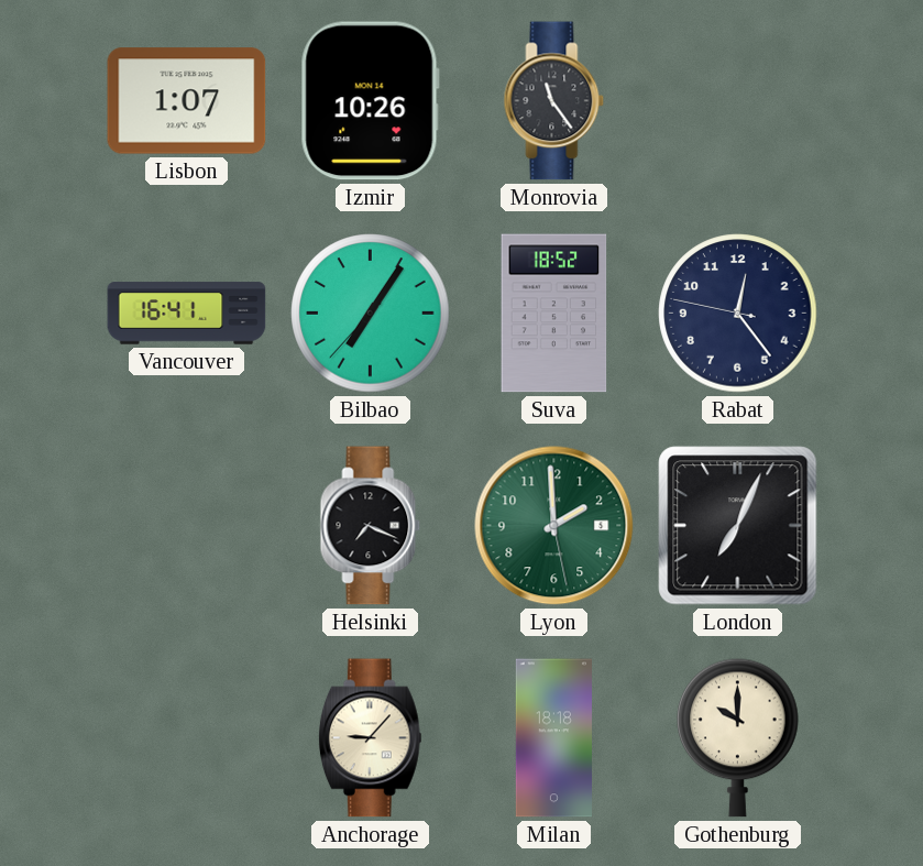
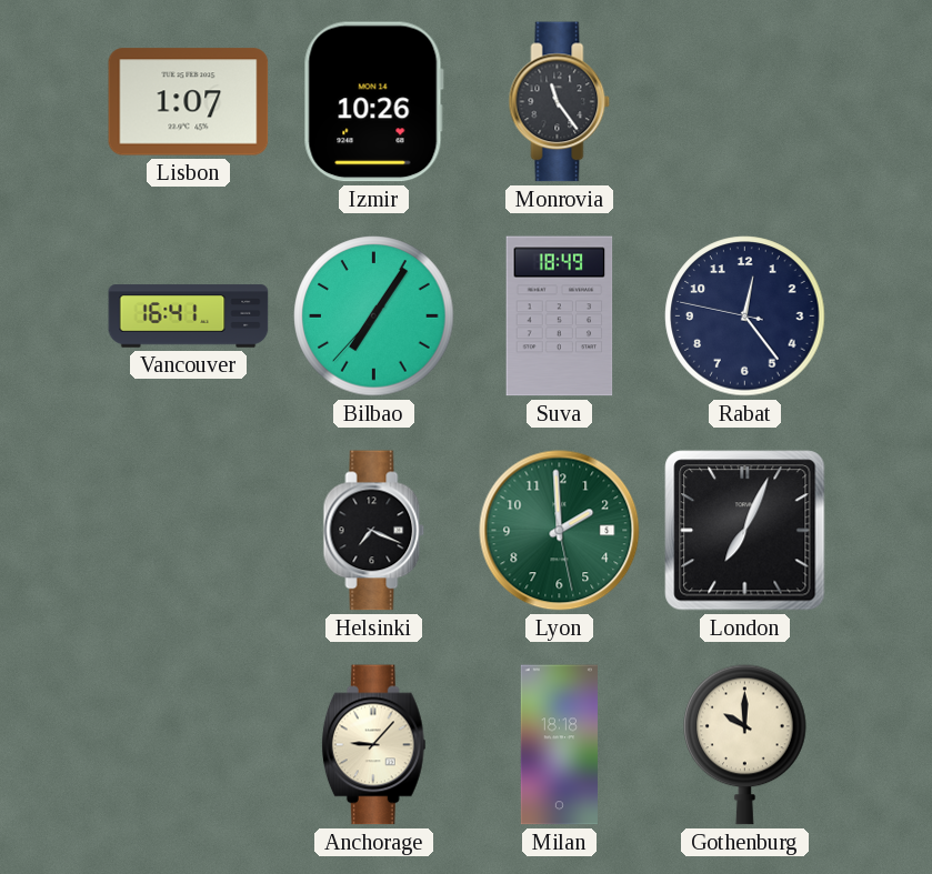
Suva: 18:52 -> 18:49
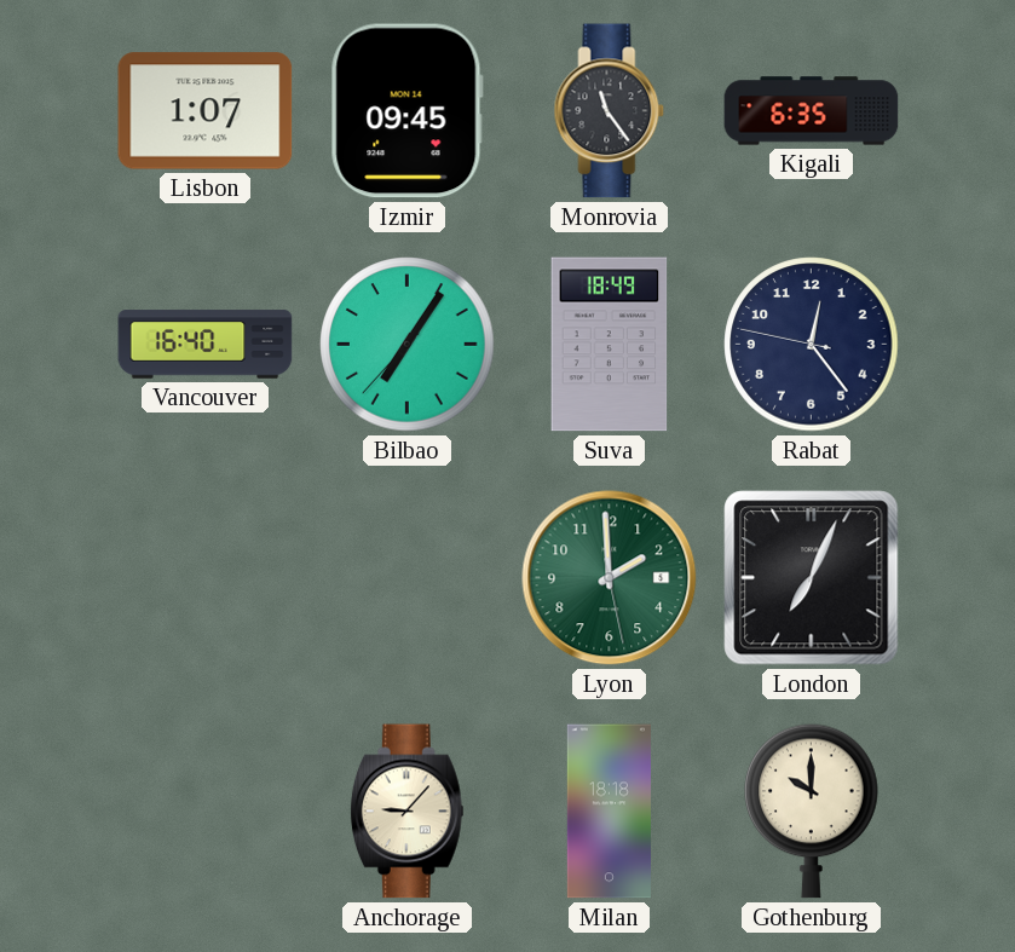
Izmir: 10:26 -> 09:45
Kigali: none -> 6:35
Vancouver: 16:41 -> 16:40
Helsinki: 7:19 -> none
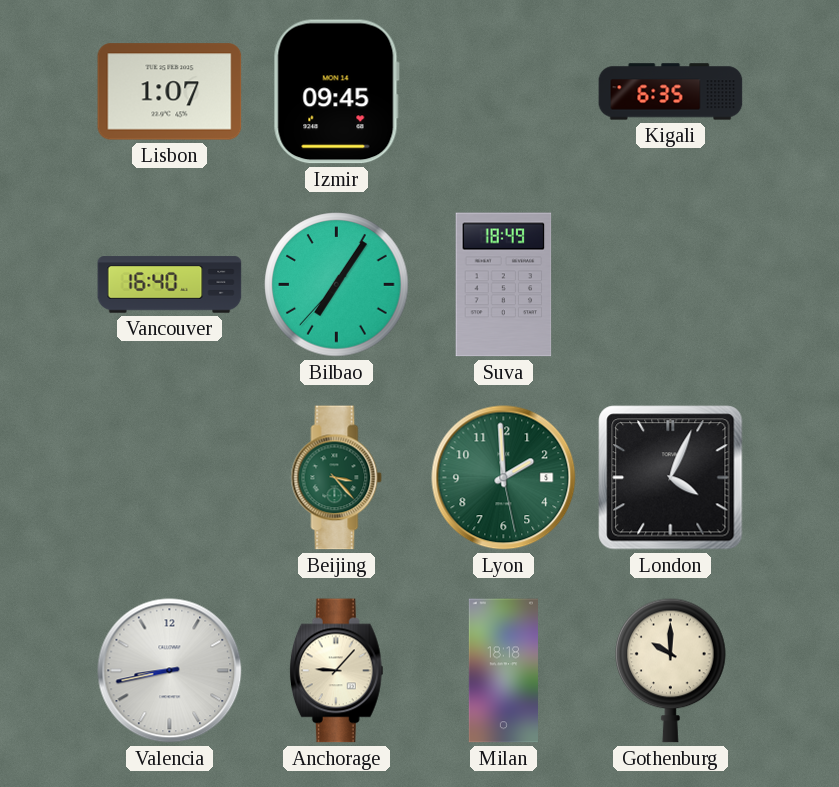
Monrovia: 11:24 -> none
Rabat: 12:23 -> none
Beijing: none -> 3:23
London: 7:04 -> 4:04
Valencia: none -> 8:43
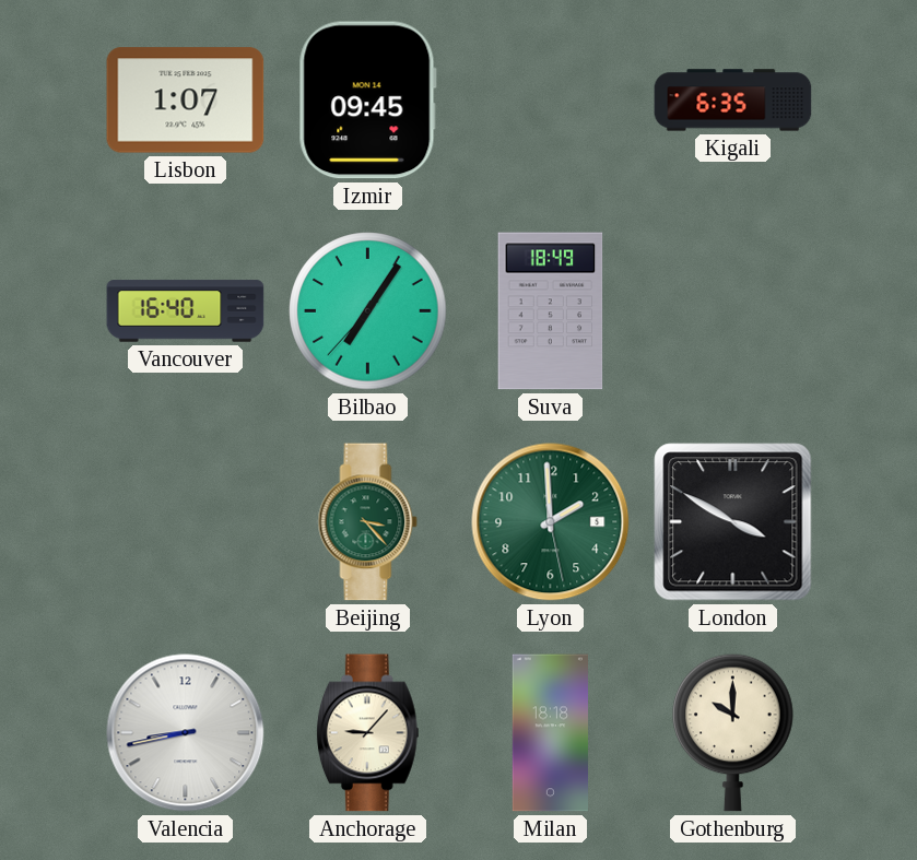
London: 4:04 -> 3:50
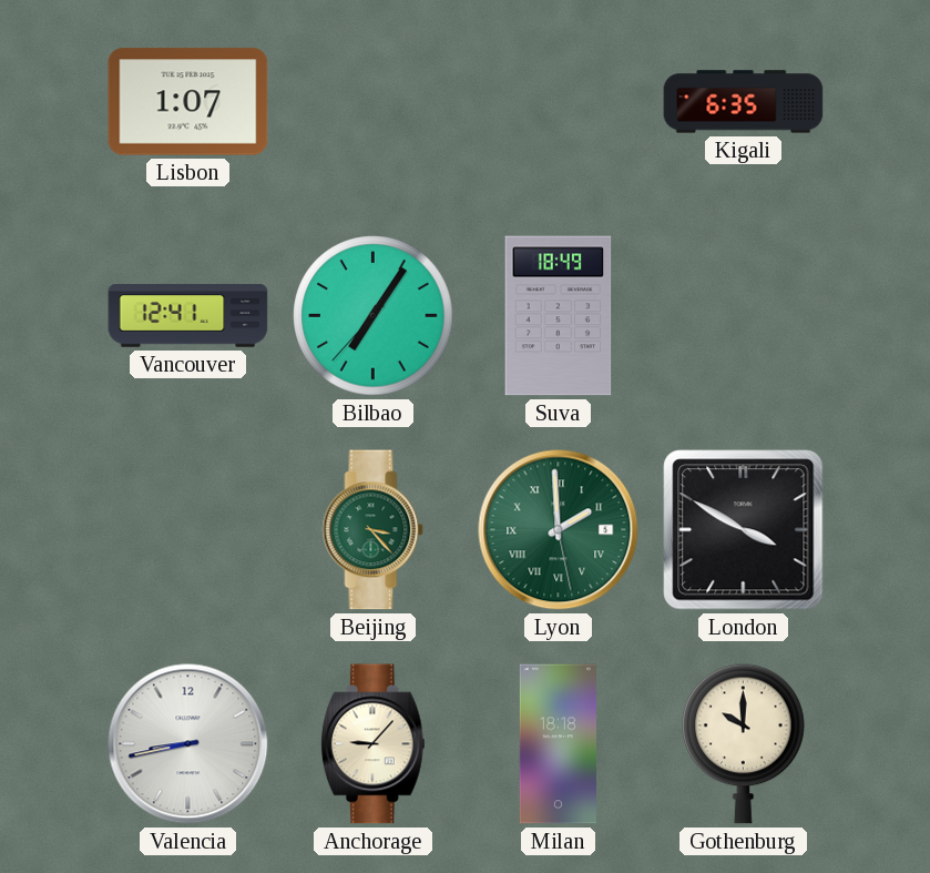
Izmir: 09:45 -> none
Vancouver: 16:40 -> 12:41
Lyon numerals: Arabic -> Roman
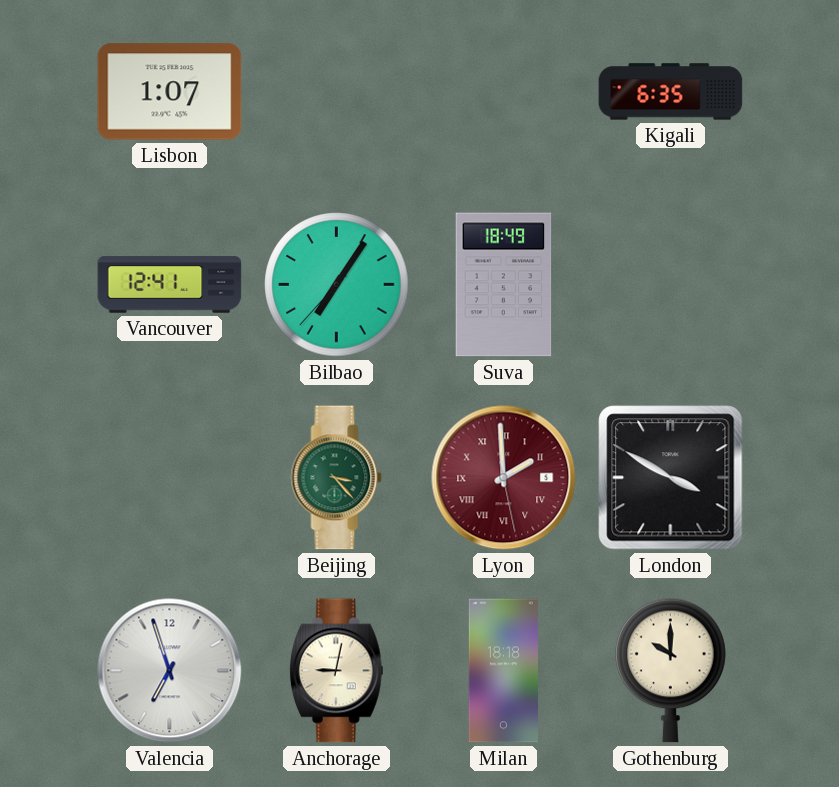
Lyon dial: green -> burgundy
Valencia: 8:43 -> 6:57
Anchorage: 9:07 -> 9:02
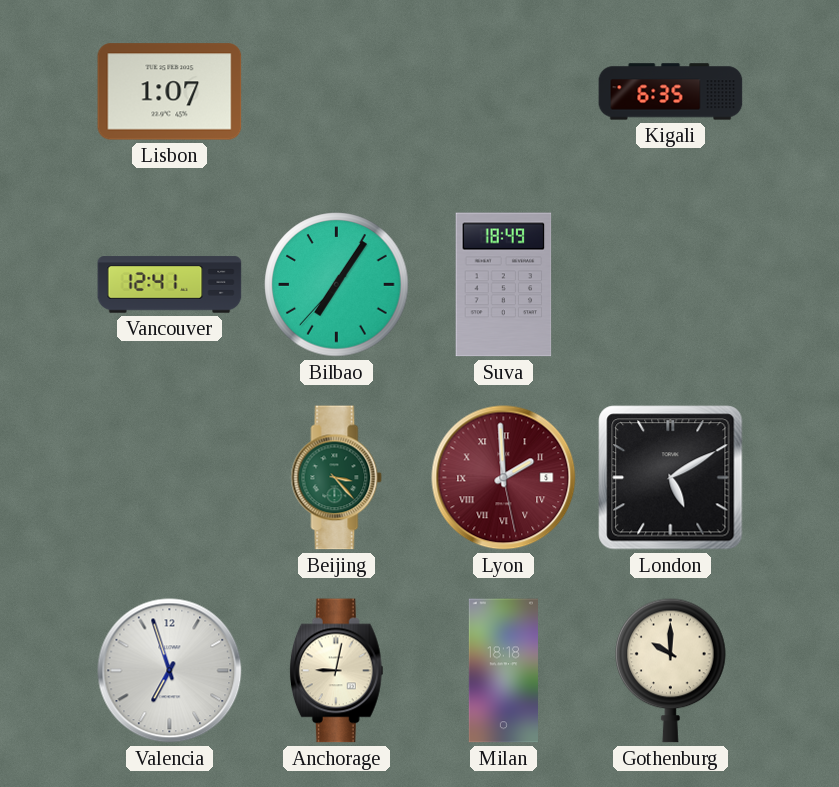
London: 3:50 -> 5:10
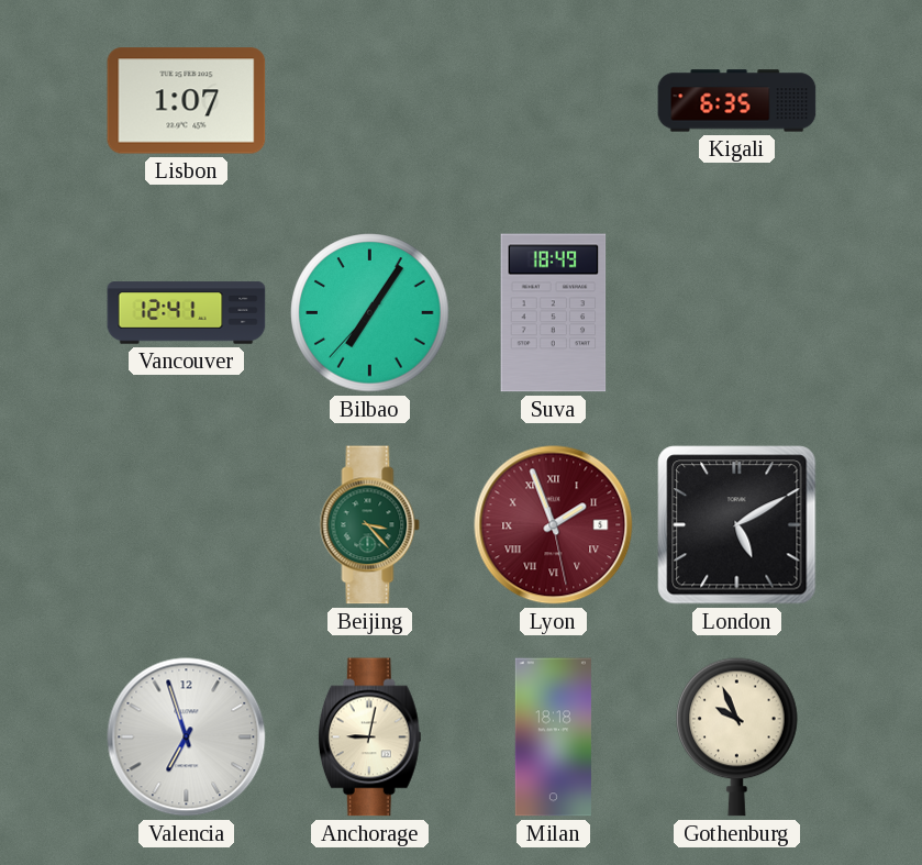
Lyon: 1:59 -> 1:56
Gothenburg: 10:00 -> 9:56
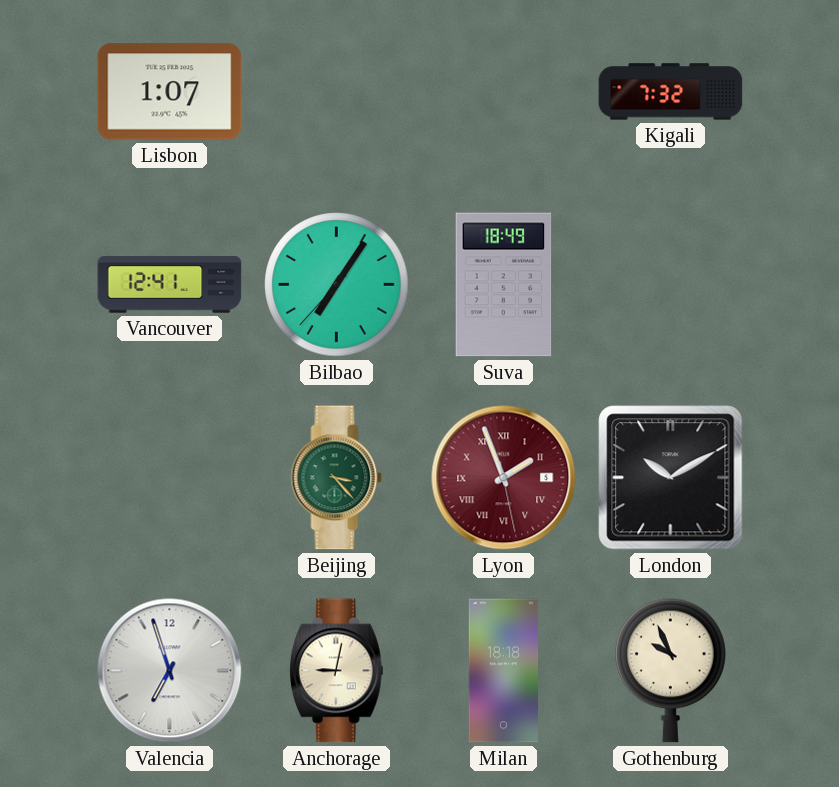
Kigali: 6:35 -> 7:32
London: 5:10 -> 10:10
